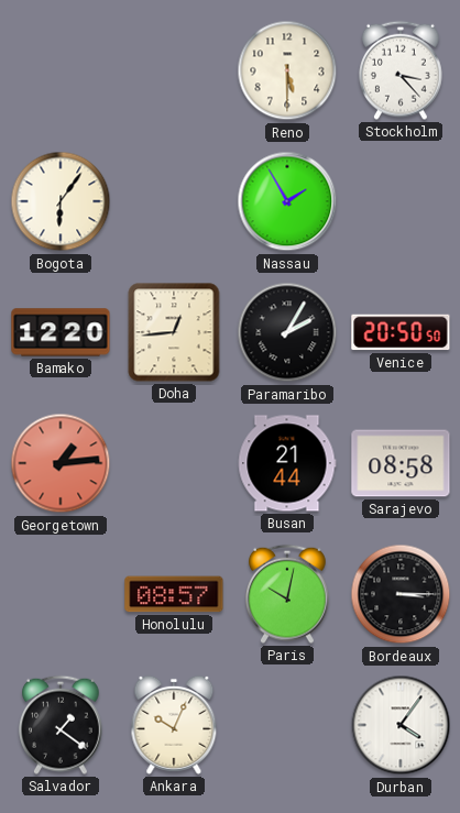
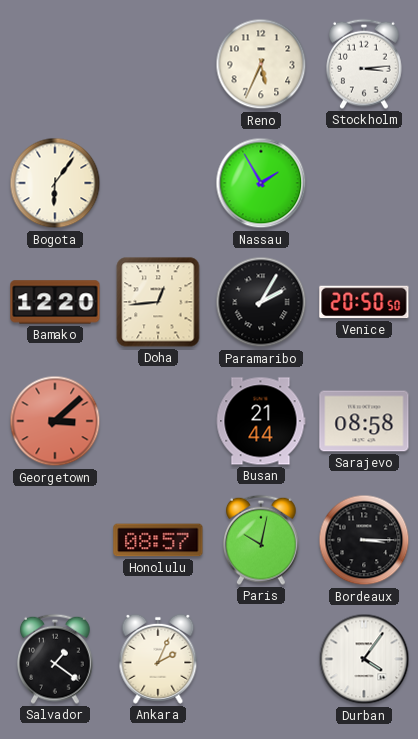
Reno: 5:30 -> 5:34
Stockholm: 3:23 -> 3:14
Georgetown: 1:14 -> 3:08
Ankara: 10:04 -> 2:04
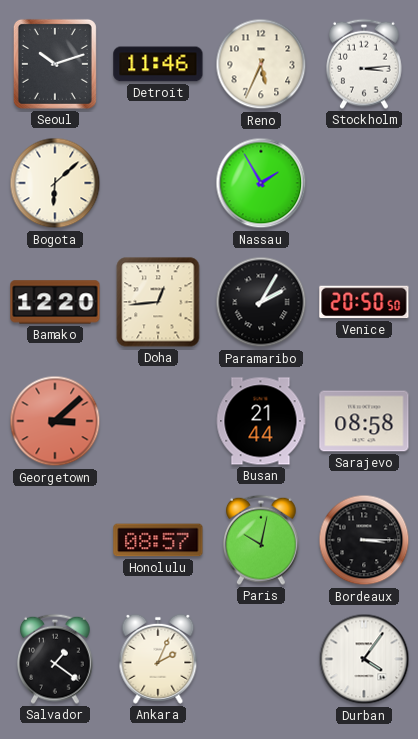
Seoul: none -> 10:12
Detroit: none -> 11:46
Bogota: 6:06 -> 6:08
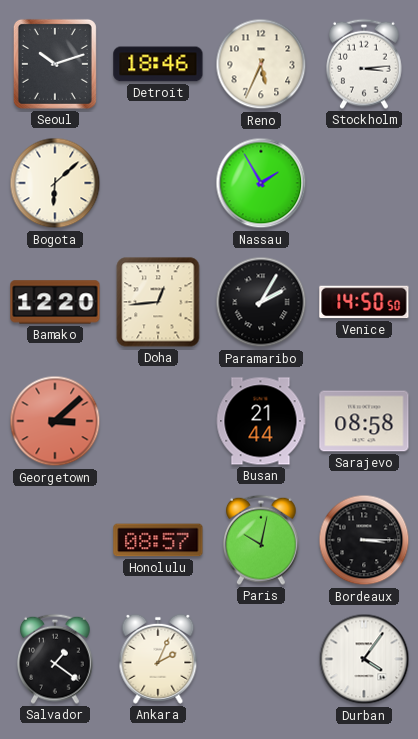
Detroit: 11:46 -> 18:46
Venice: 20:50 -> 14:50
